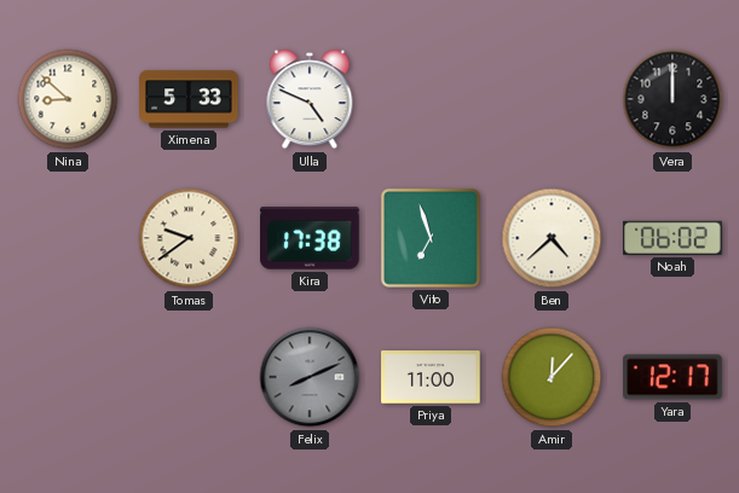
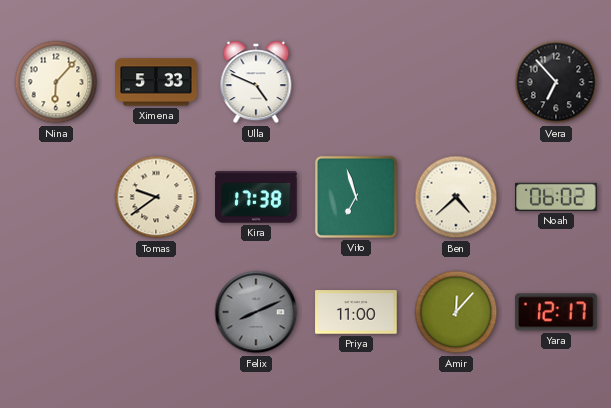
Nina: 8:52 -> 6:07
Vera: 12:00 -> 6:53
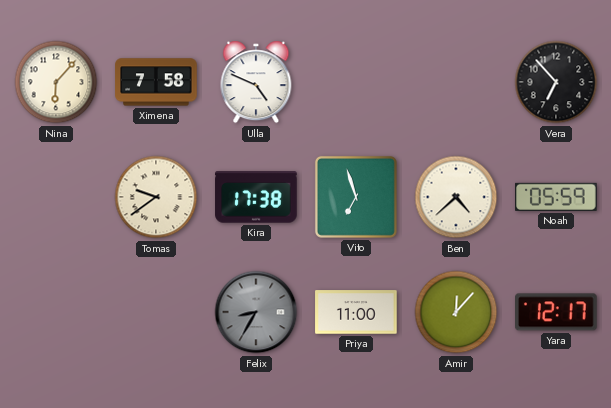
Ximena: 5:33 -> 7:58
Noah: 06:02 -> 05:59
Felix: 8:11 -> 8:35
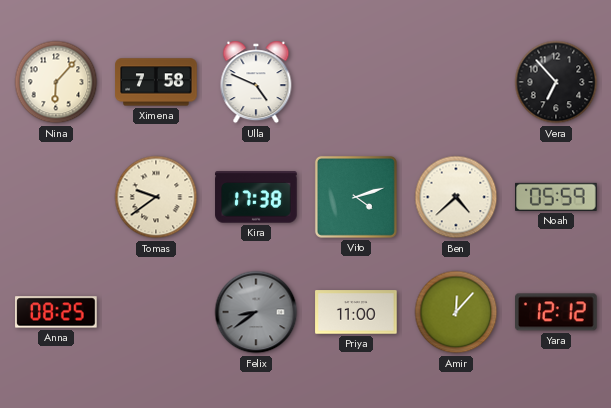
Vito: 6:57 -> 4:12
Anna: none -> 08:25
Felix: 8:35 -> 8:39
Yara: 12:17 -> 12:12
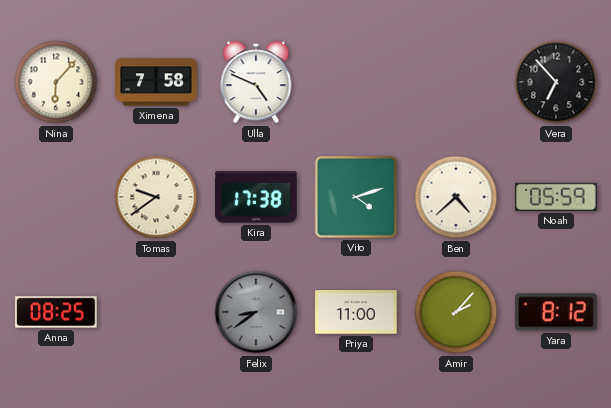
Amir: 12:07 -> 2:07
Yara: 12:12 -> 8:12
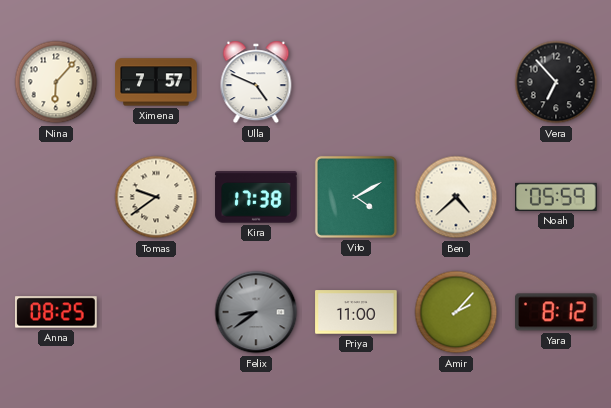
Ximena: 7:58 -> 7:57
Vito: 4:12 -> 4:10
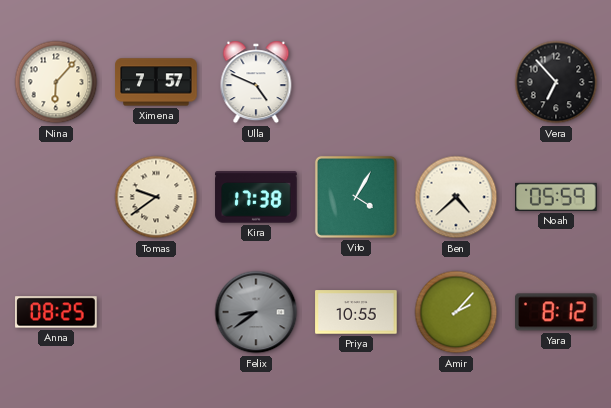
Vito: 4:10 -> 4:05
Priya: 11:00 -> 10:55
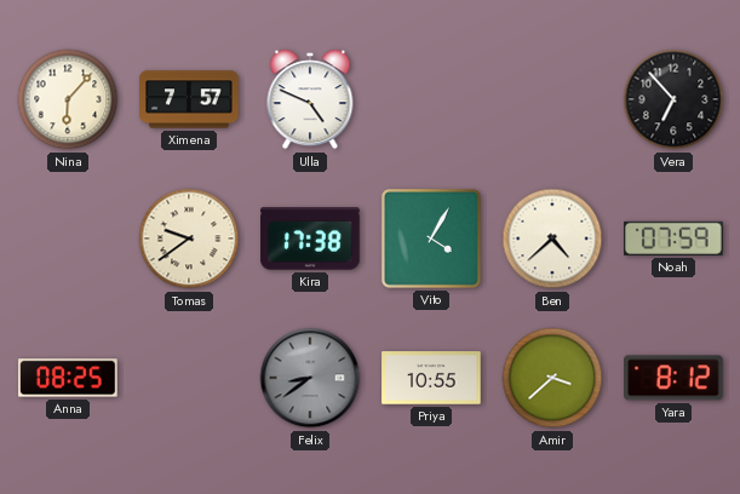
Noah: 05:59 -> 07:59
Amir: 2:07 -> 3:38
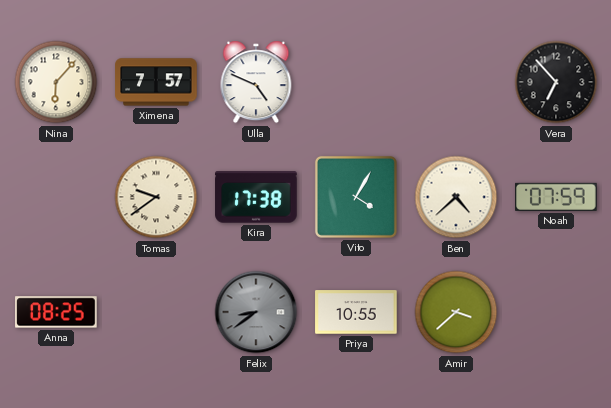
Yara: 8:12 -> none
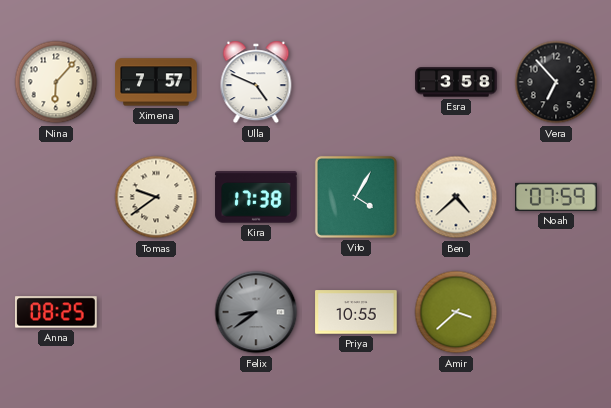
Esra: none -> 3:58
